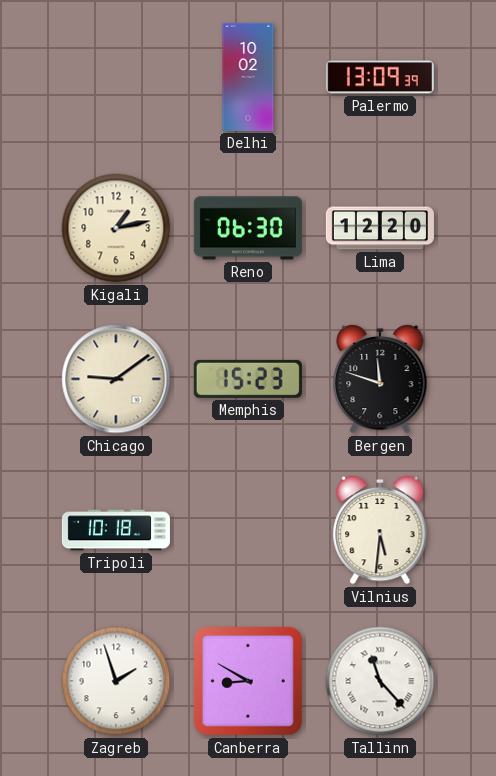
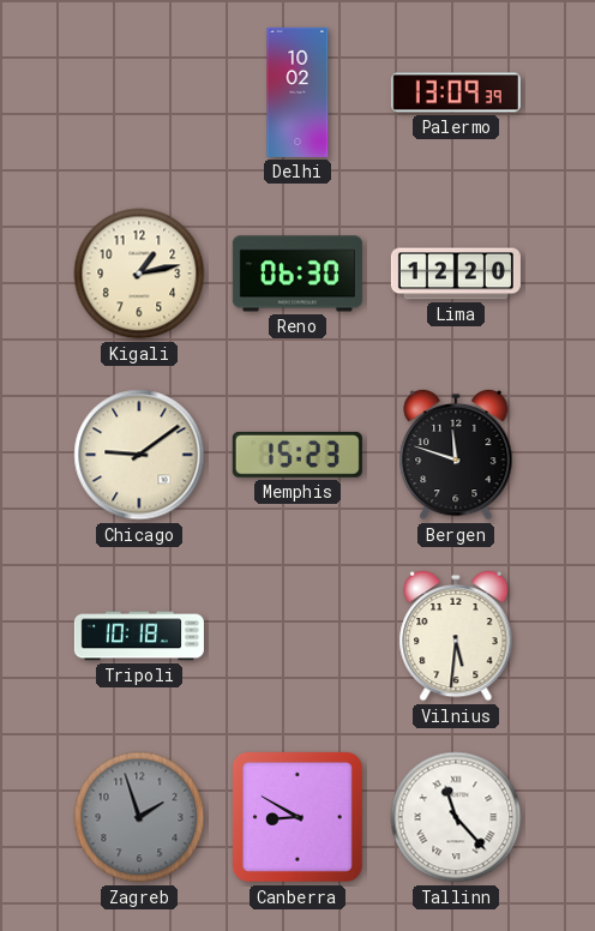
Zagreb dial: white -> grey
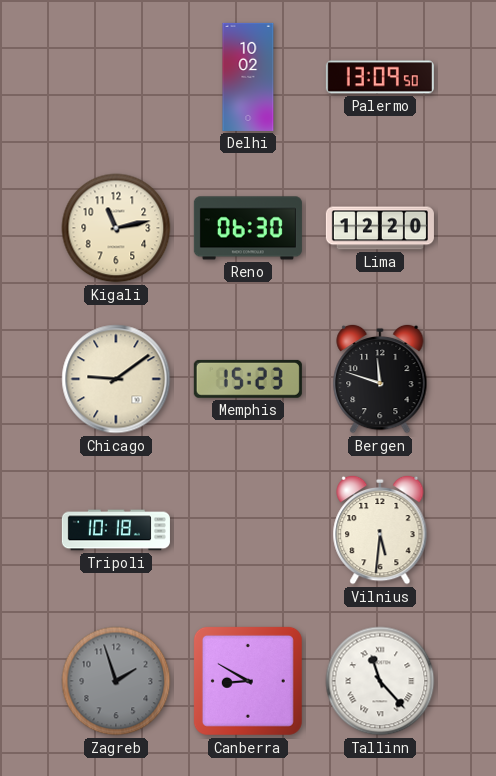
Palermo: 13:09:39 -> 13:09:50
Kigali: 1:13 -> 11:13
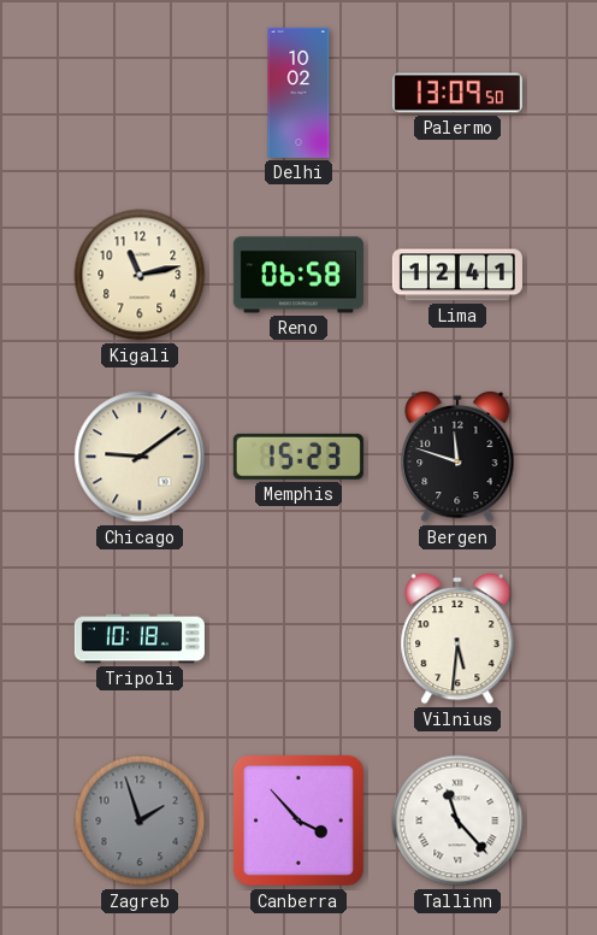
Reno: 06:30 -> 06:58
Lima: 12:20 -> 12:41
Canberra: 8:50 -> 3:53
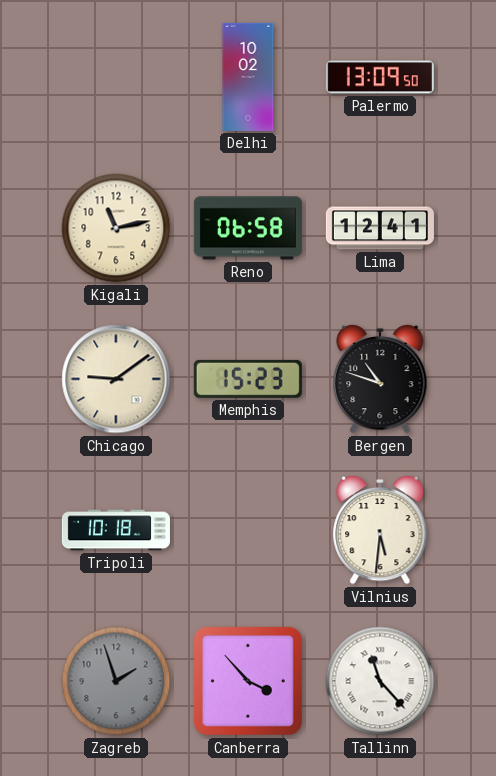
Bergen: 11:48 -> 10:48
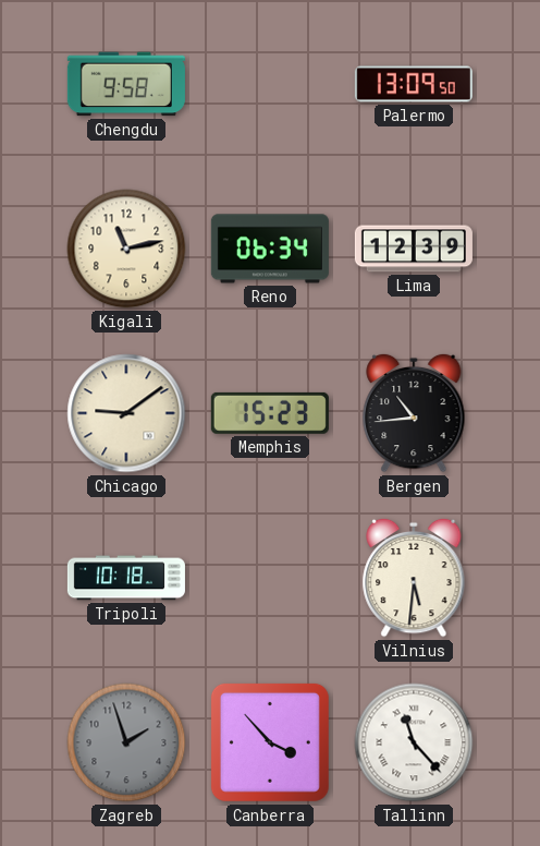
Chengdu: none -> 9:58
Delhi: 10:02 -> none
Reno: 06:58 -> 06:34
Lima: 12:41 -> 12:39
Bergen: 10:48 -> 10:44
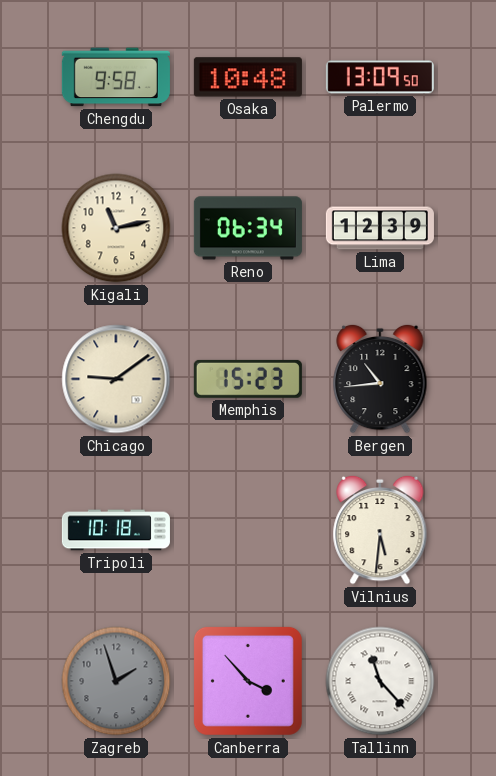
Osaka: none -> 10:48
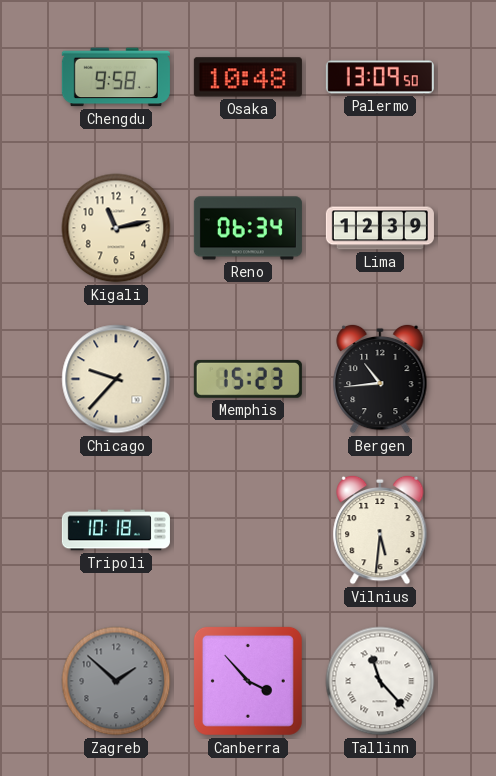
Chicago: 9:09 -> 9:37
Zagreb: 1:57 -> 1:52
